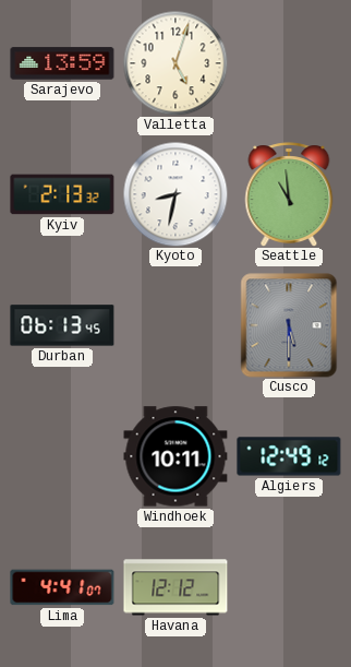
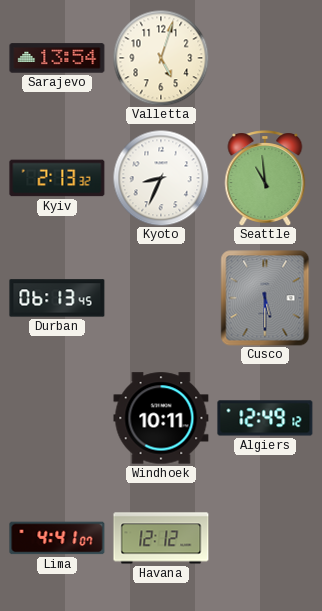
Sarajevo: 13:59 -> 13:54
Kyoto: 8:32 -> 8:34
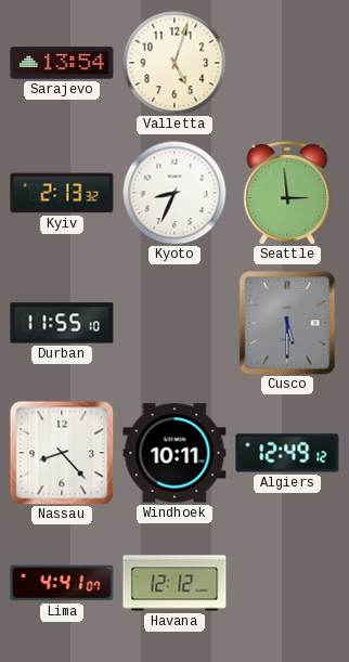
Seattle: 10:59 -> 2:59
Durban: 06:13 -> 11:55
Nassau: none -> 8:23
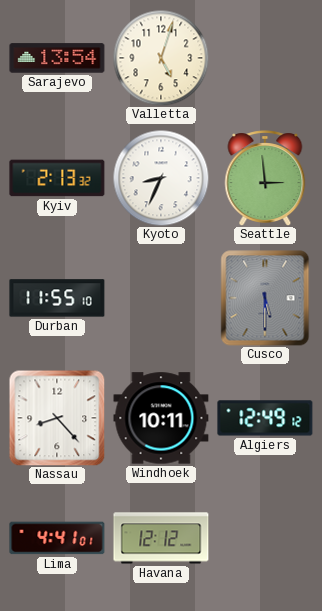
Lima: 4:41:07 -> 4:41:01
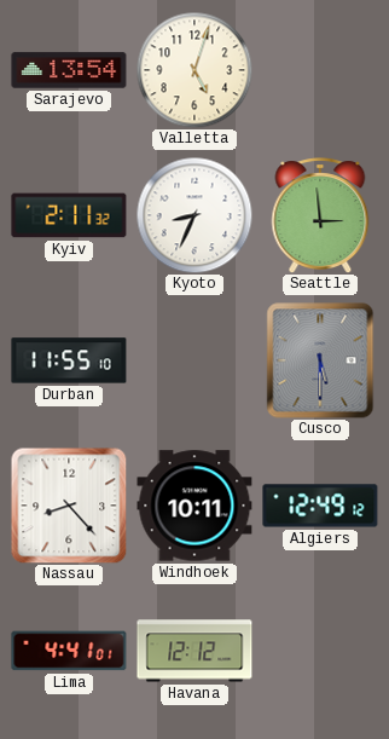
Kyiv: 2:13 -> 2:11
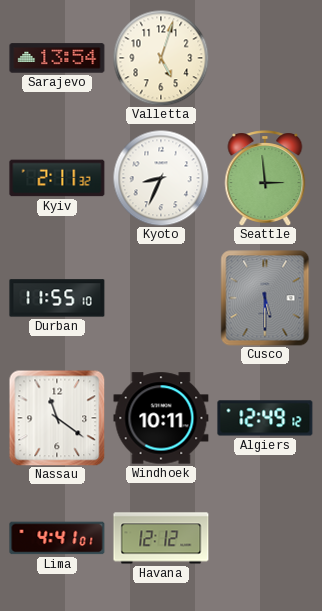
Nassau: 8:23 -> 11:21
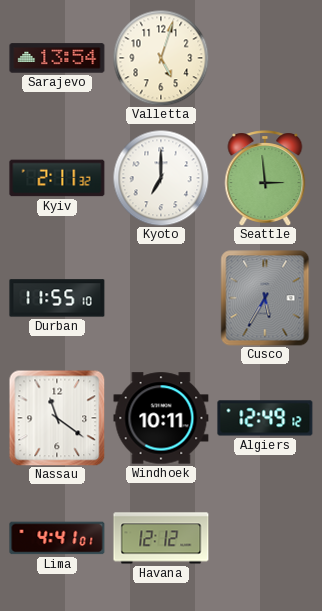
Kyoto: 8:34 -> 7:00
Cusco: 5:30 -> 5:35
